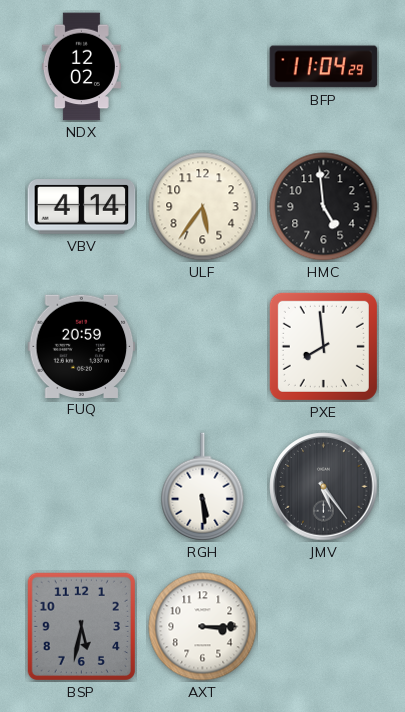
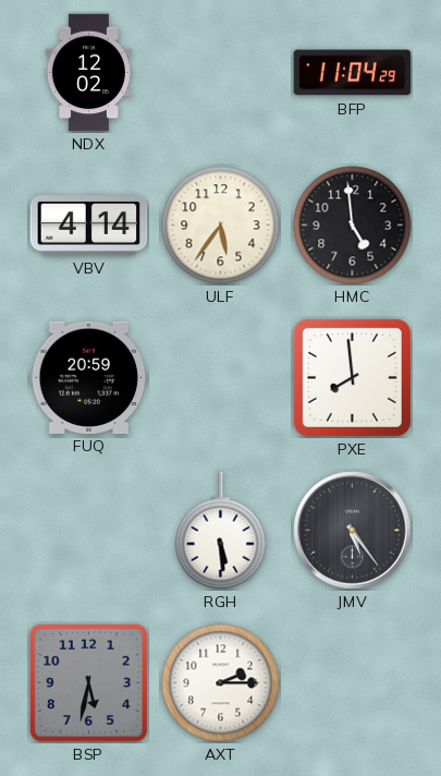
AXT: 3:15 -> 2:15
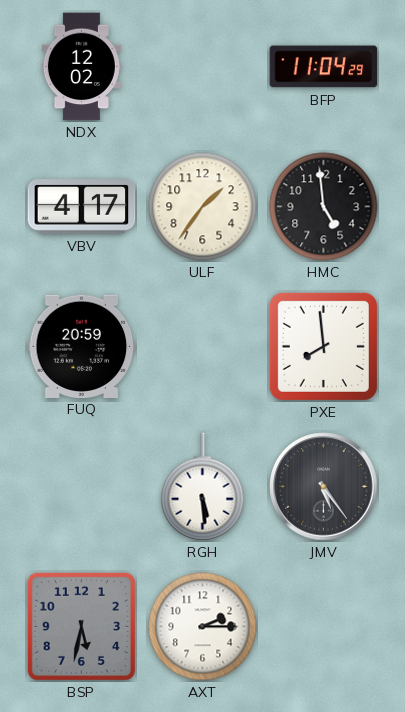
VBV: 4:14 -> 4:17
ULF: 5:36 -> 1:36
